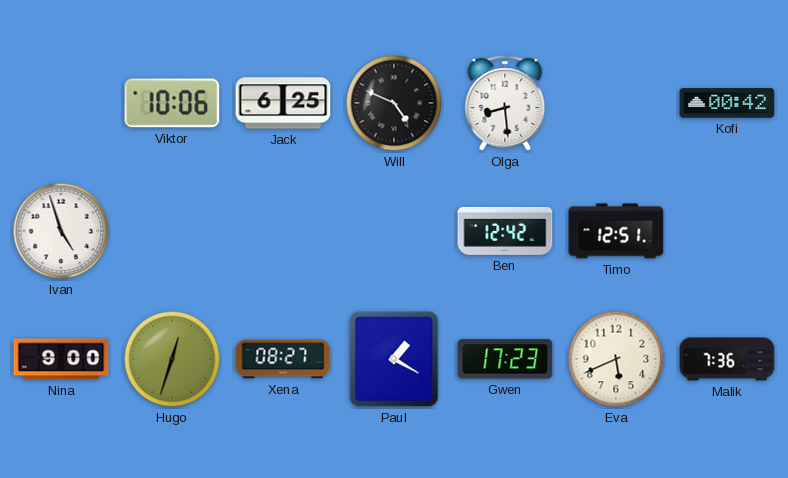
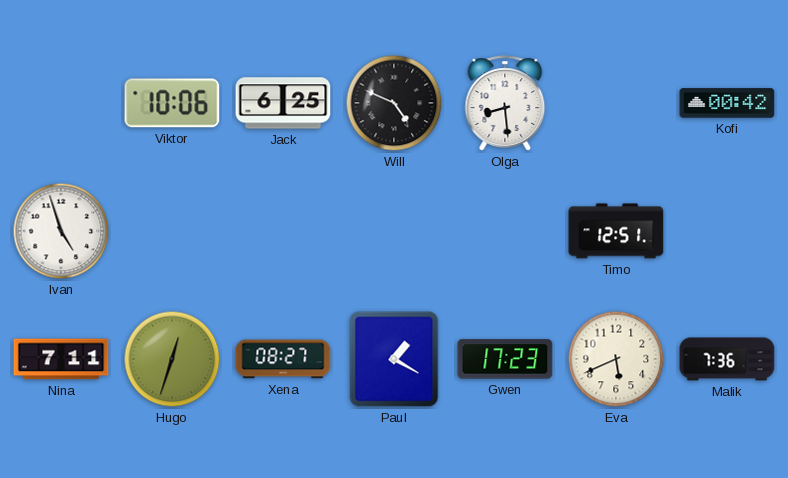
Ben: 12:42 -> none
Nina: 9:00 -> 7:11
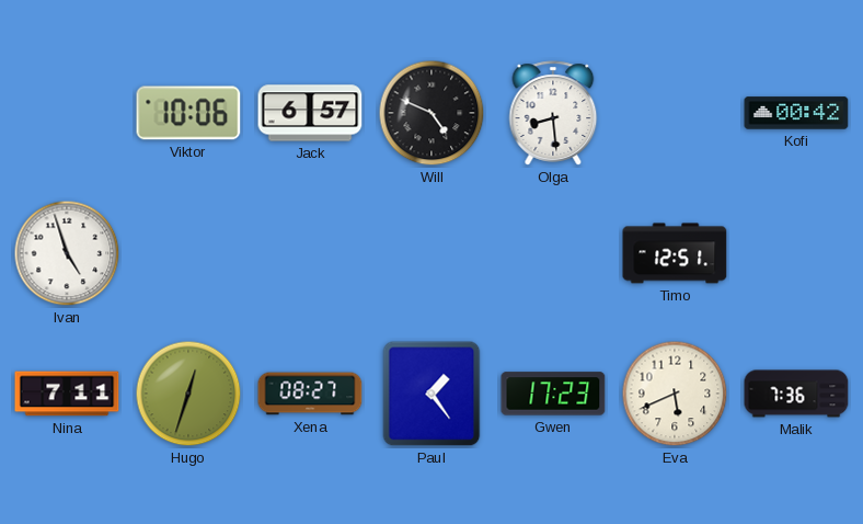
Jack: 6:25 -> 6:57
Paul: 1:20 -> 1:24
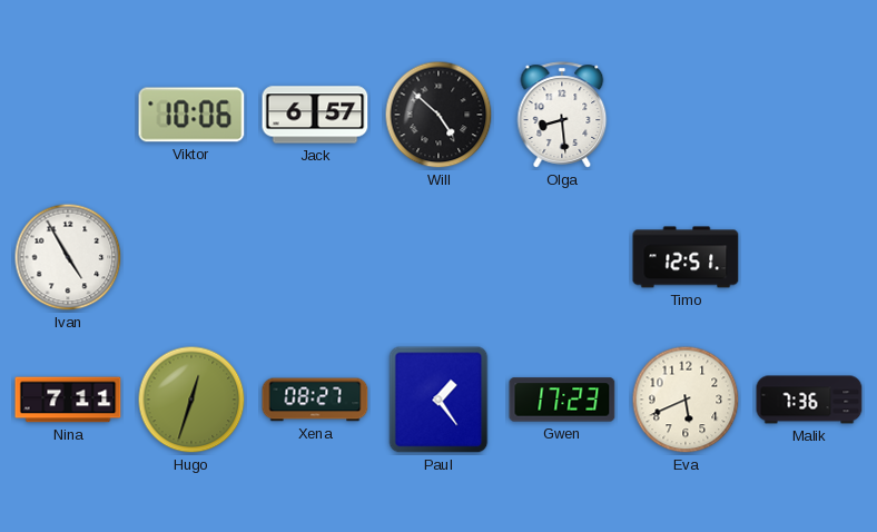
Will: 4:49 -> 4:52
Kofi: 00:42 -> none
Ivan: 4:57 -> 4:55
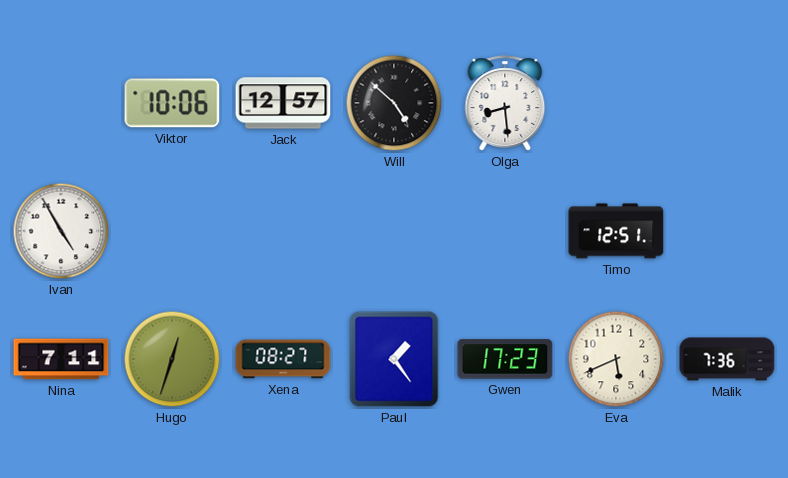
Jack: 6:57 -> 12:57
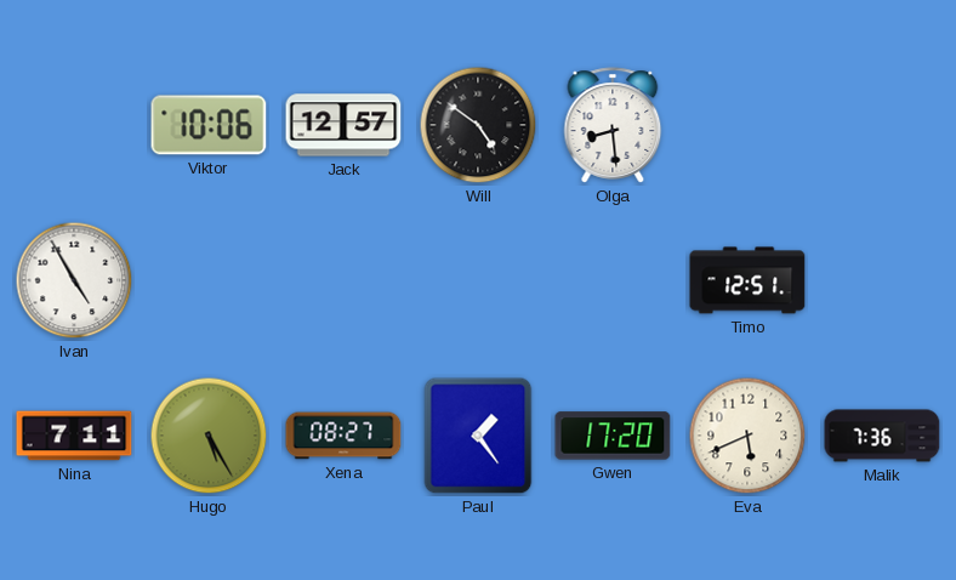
Will: 4:52 -> 4:51
Hugo: 12:33 -> 5:25
Gwen: 17:23 -> 17:20
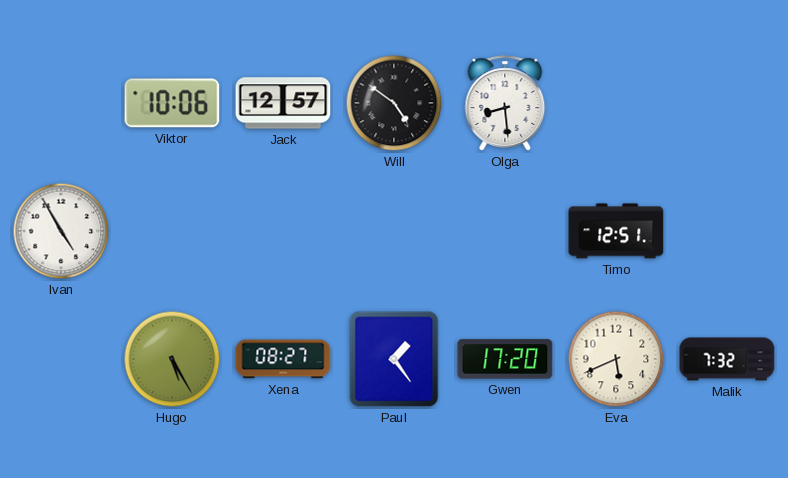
Nina: 7:11 -> none
Malik: 7:36 -> 7:32
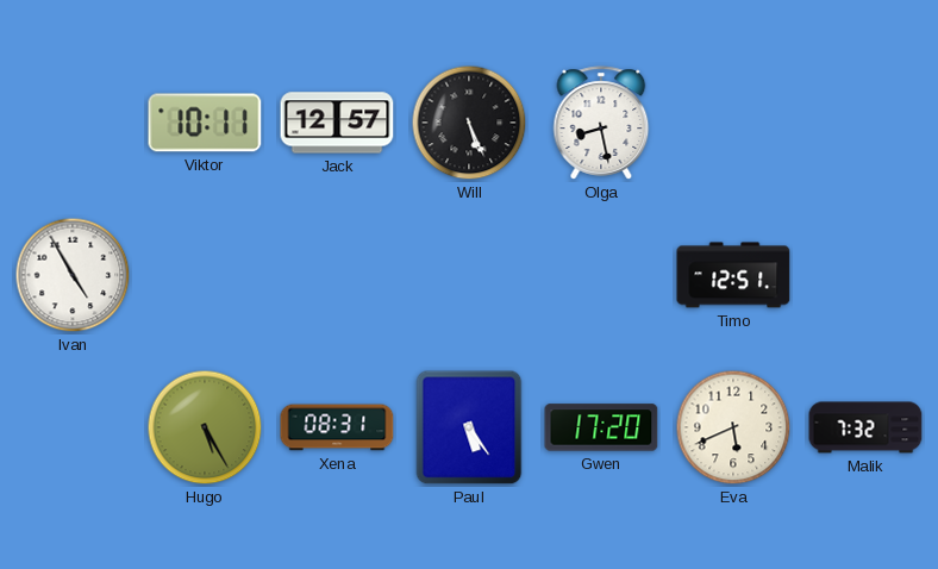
Viktor: 10:06 -> 10:11
Will: 4:51 -> 5:26
Olga: 8:29 -> 8:28
Xena: 08:27 -> 08:31
Paul: 1:24 -> 5:24
